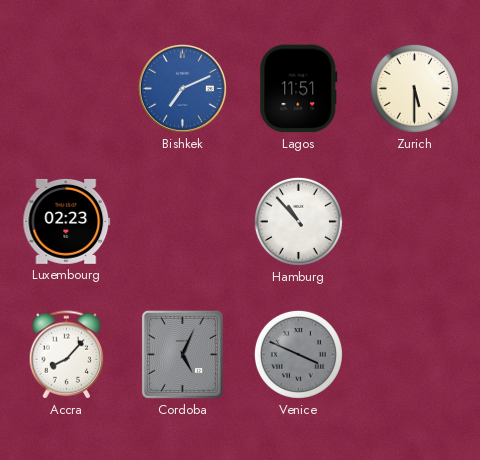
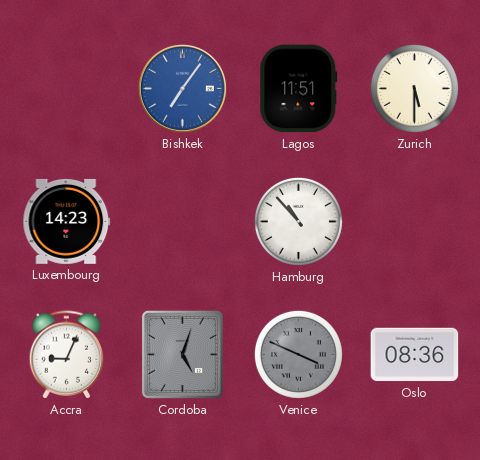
Bishkek: 7:11 -> 7:06
Luxembourg: 02:23 -> 14:23
Accra: 8:07 -> 9:04
Cordoba: 5:04 -> 5:03
Oslo: none -> 08:36
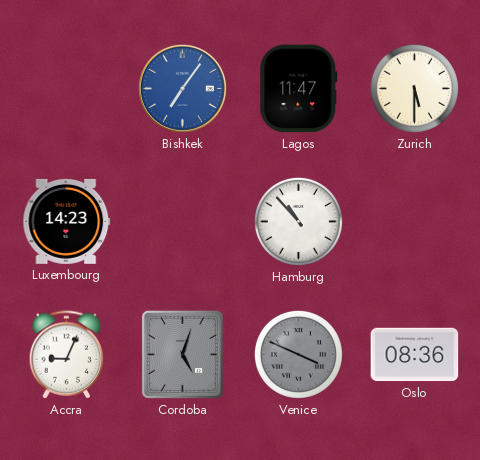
Lagos: 11:51 -> 11:47
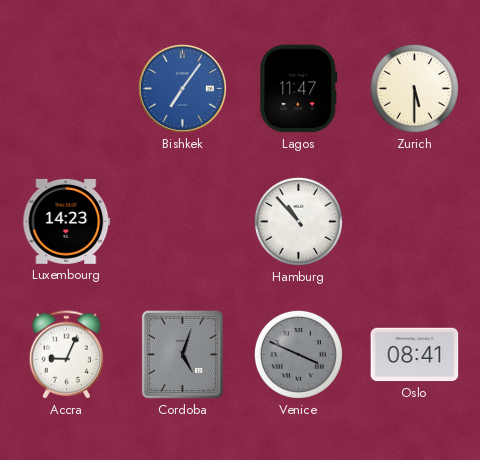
Oslo: 08:36 -> 08:41
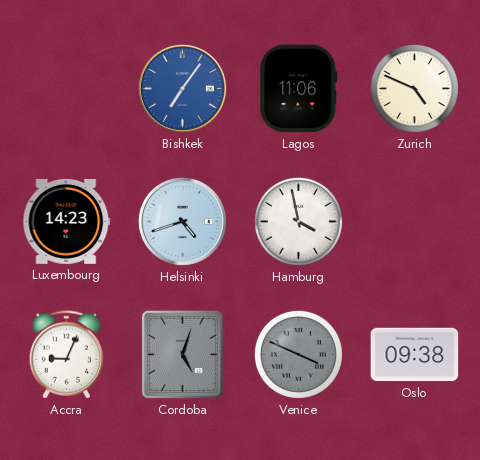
Lagos: 11:47 -> 11:06
Zurich: 5:30 -> 4:49
Helsinki: none -> 4:42
Hamburg: 10:53 -> 3:58
Oslo: 08:41 -> 09:38
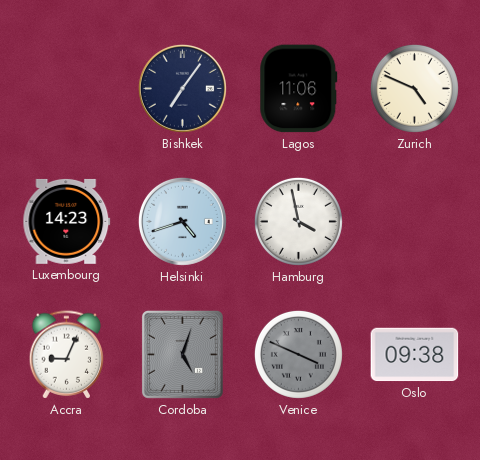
Bishkek dial: blue -> navy
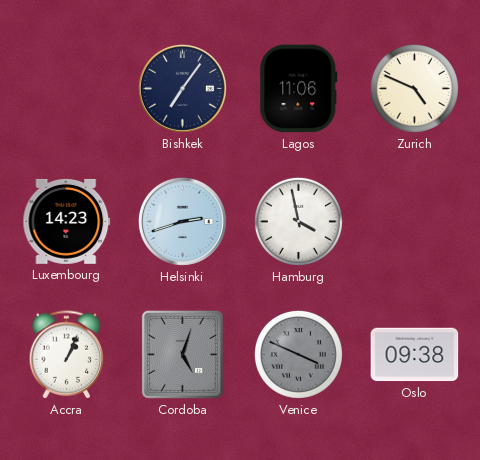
Helsinki: 4:42 -> 2:42
Accra: 9:04 -> 1:04
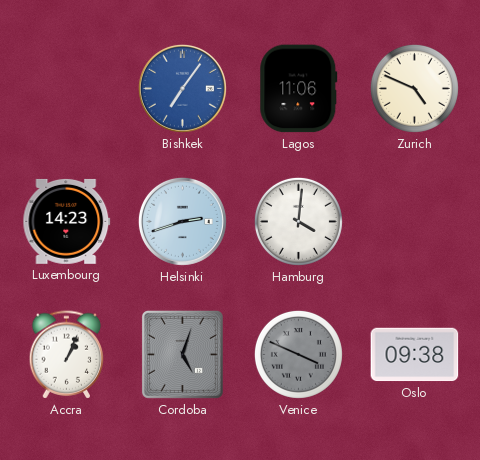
Bishkek dial: navy -> blue
Hamburg: 3:58 -> 4:01
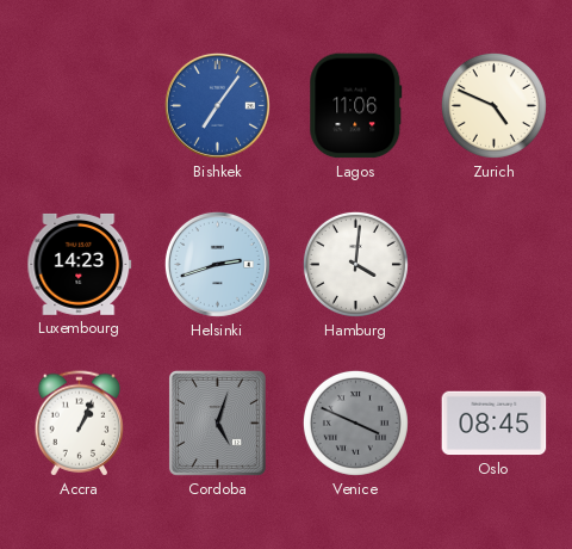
Oslo: 09:38 -> 08:45
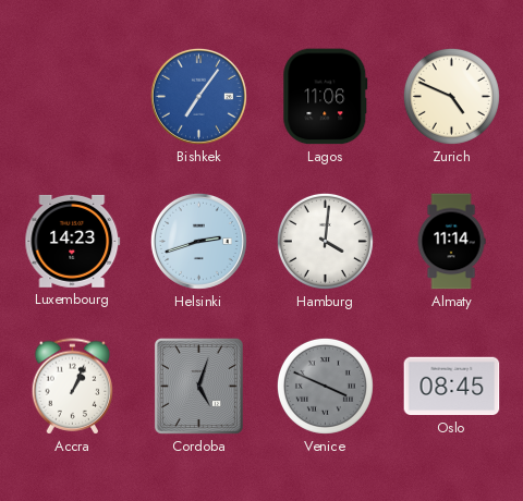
Almaty: none -> 11:14
